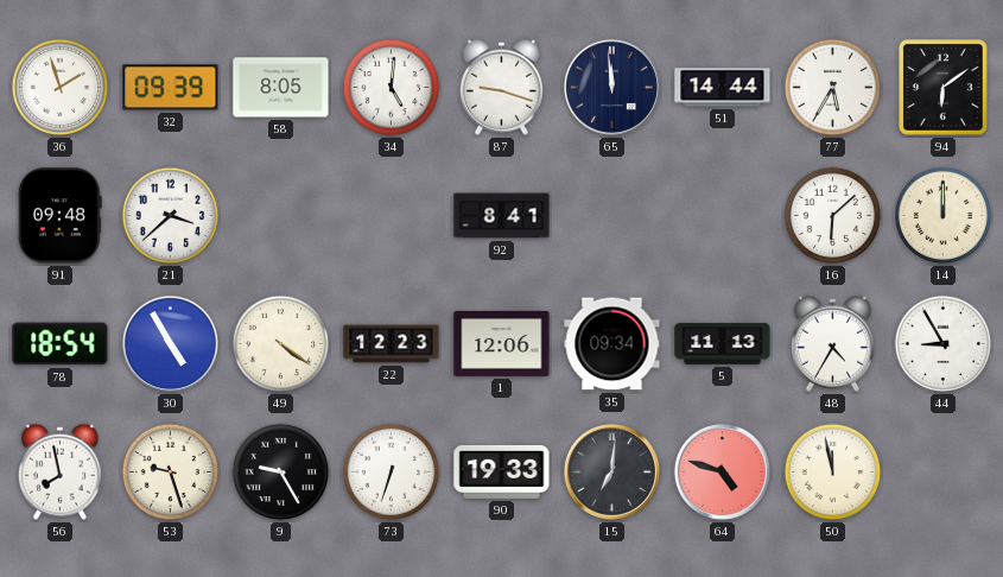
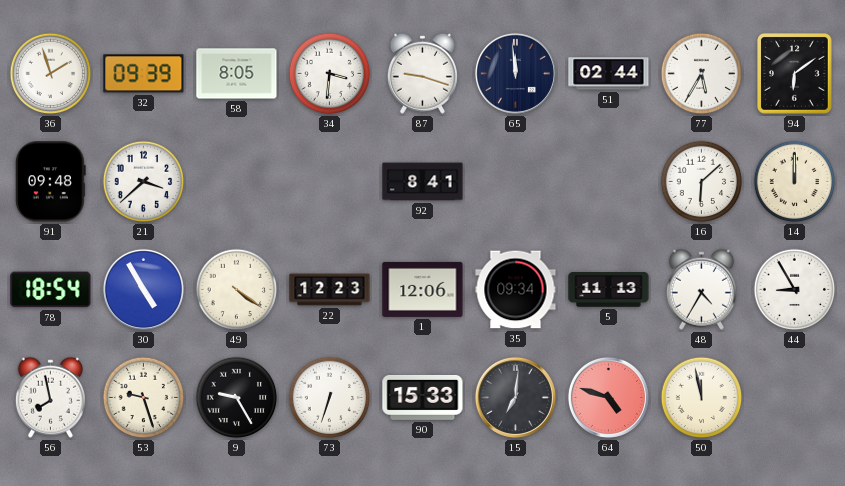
34: 5:01 -> 3:31
51: 14:44 -> 02:44
90: 19:33 -> 15:33
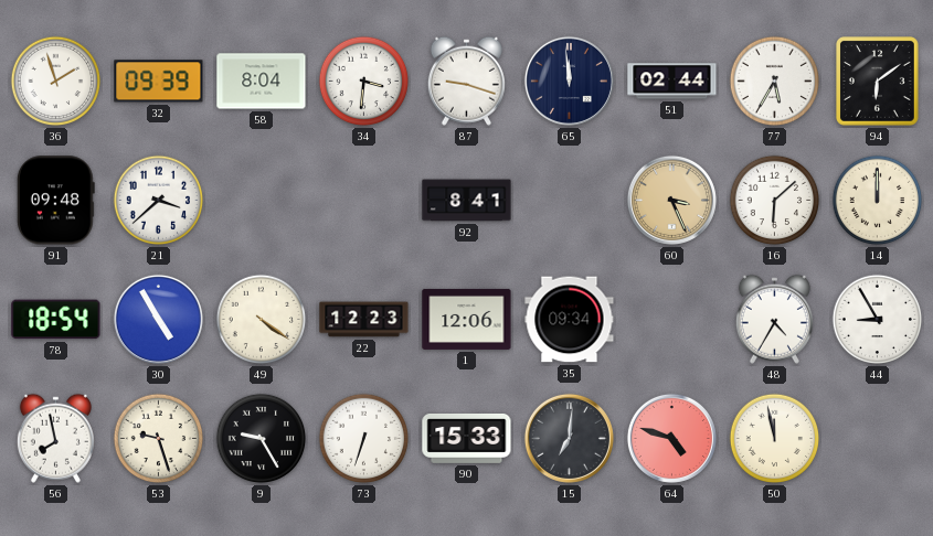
58: 8:05 -> 8:04
60: none -> 3:26
5: 11:13 -> none
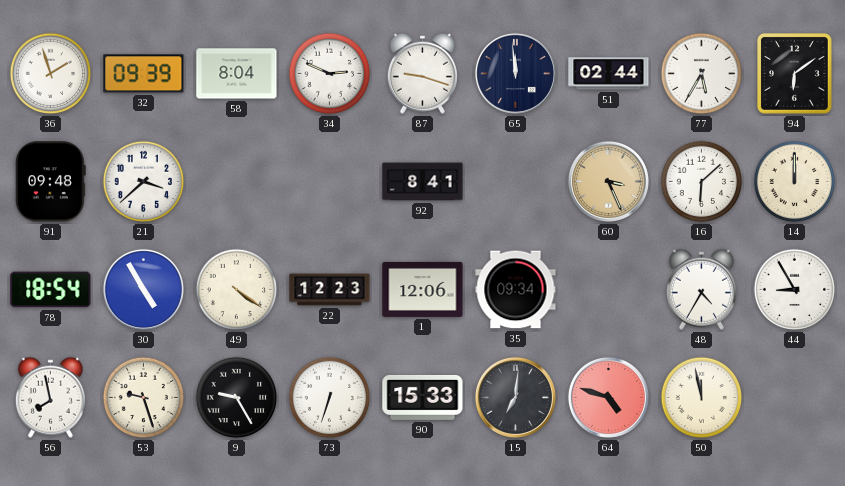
34: 3:31 -> 2:49
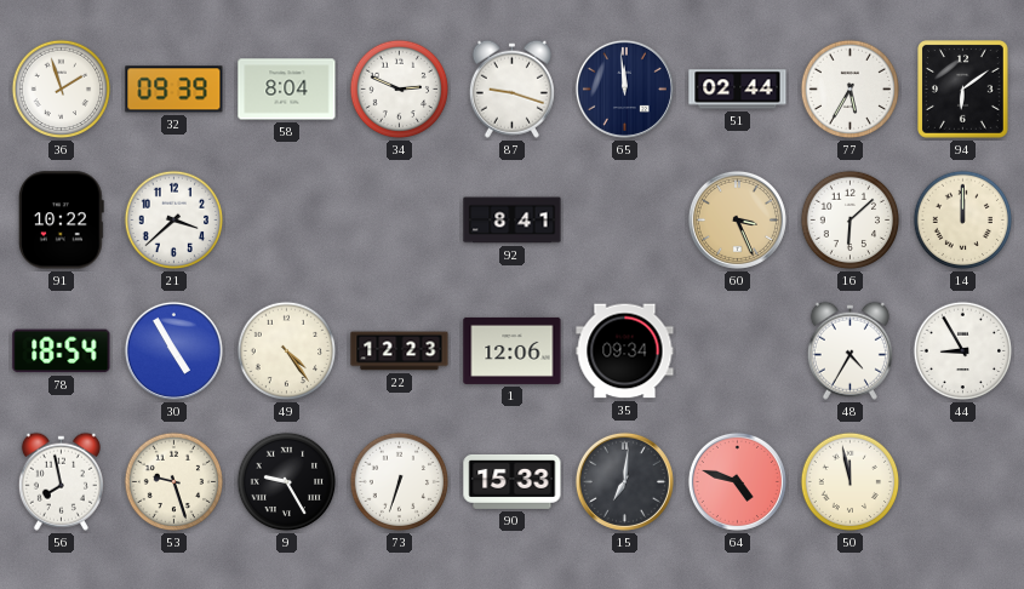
91: 09:48 -> 10:22
49: 4:21 -> 4:24
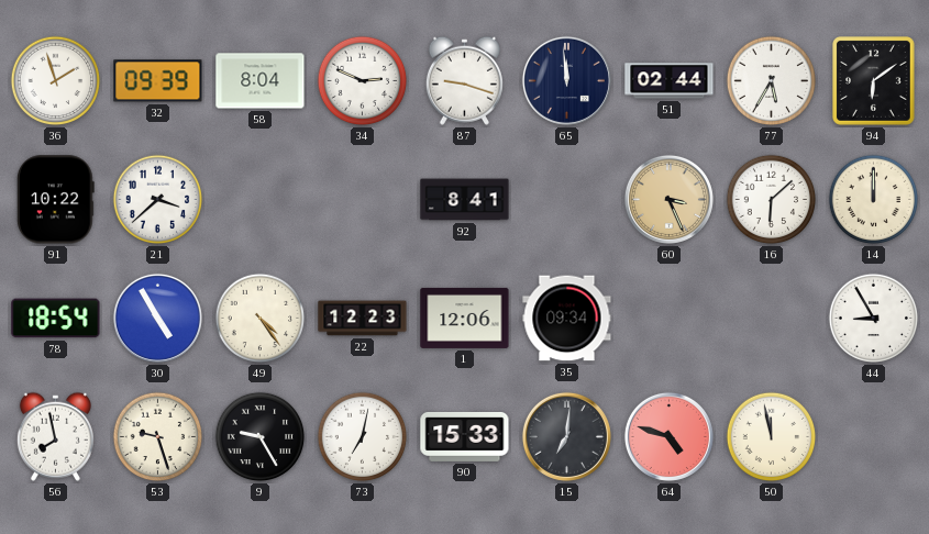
48: 4:35 -> none
73: 6:33 -> 7:02
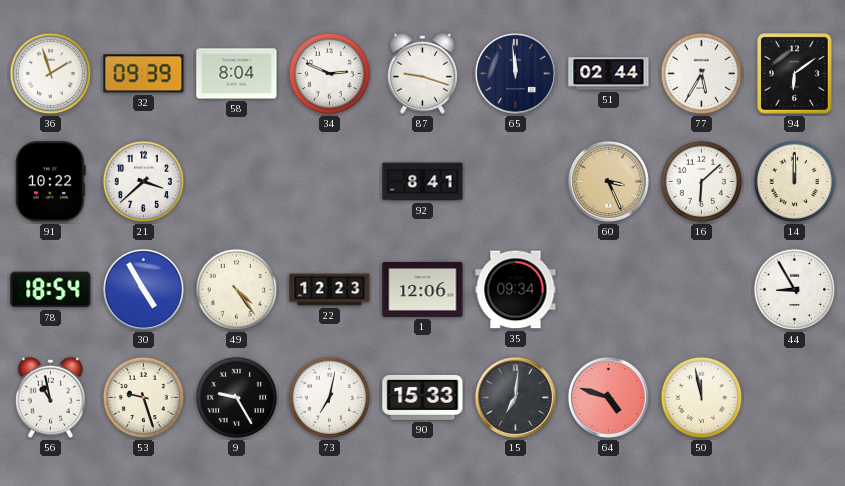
56: 7:58 -> 10:58
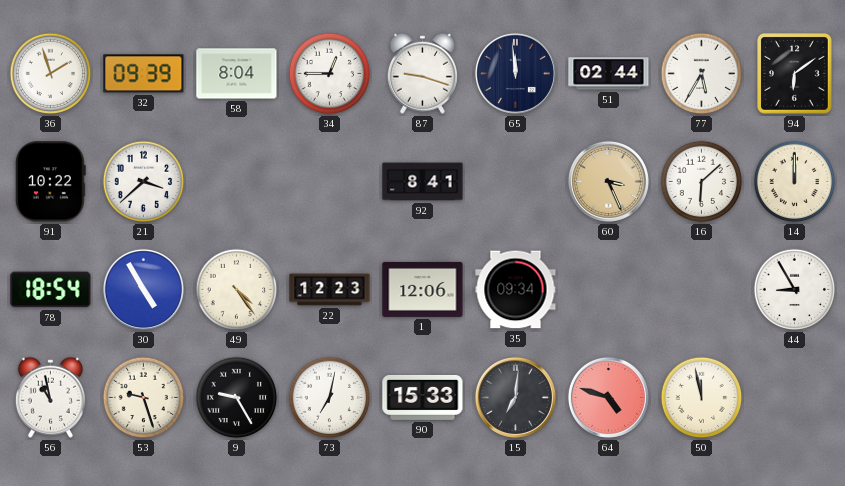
34: 2:49 -> 12:45
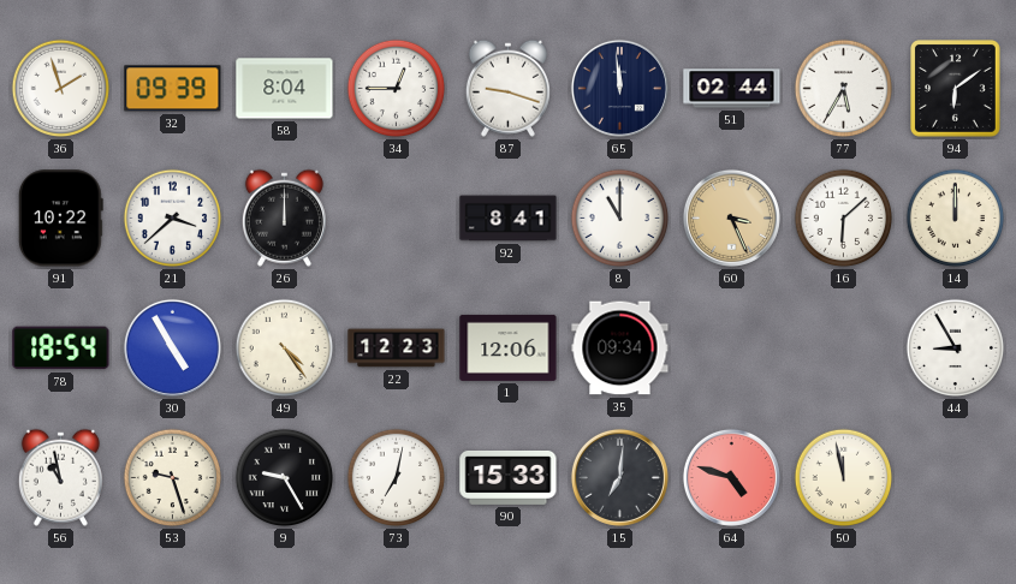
26: none -> 12:00
8: none -> 11:00
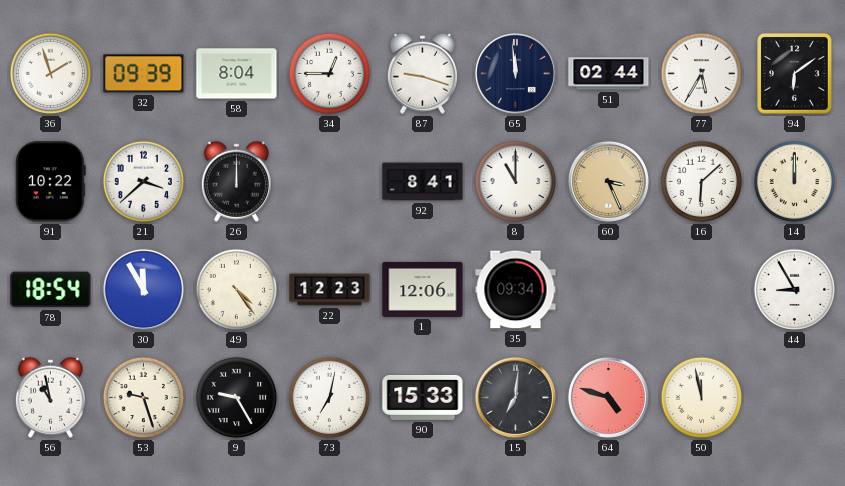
30: 4:55 -> 11:55
